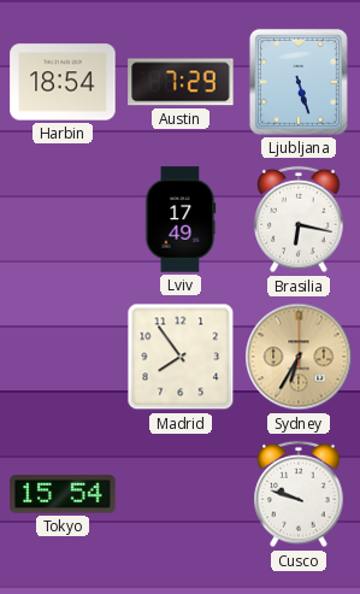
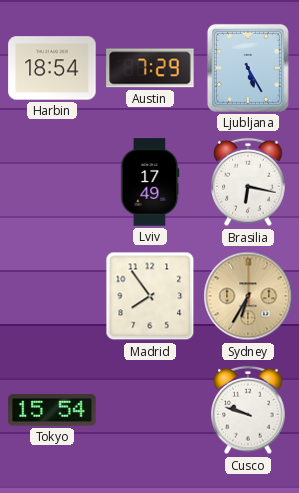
Ljubljana: 5:27 -> 5:25
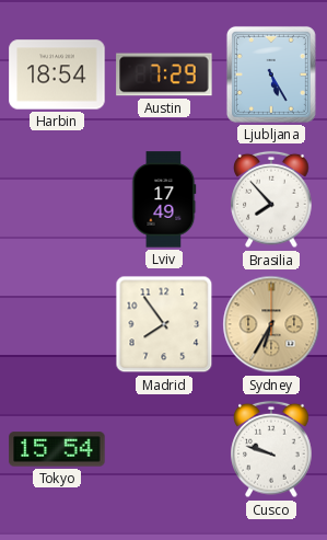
Brasilia: 6:17 -> 7:53
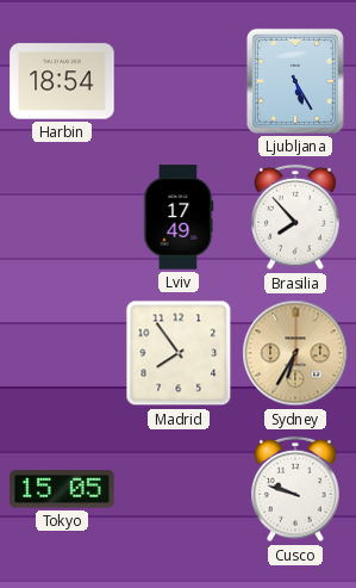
Austin: 7:29 -> none
Tokyo: 15:54 -> 15:05
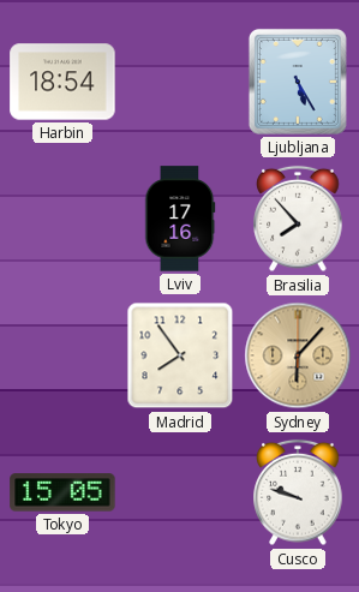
Lviv: 17:49 -> 17:16
Sydney: 6:35 -> 6:07
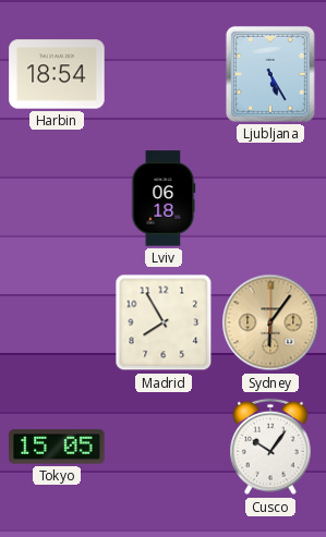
Lviv: 17:16 -> 06:18
Brasilia: 7:53 -> none
Madrid: 7:54 -> 7:55
Sydney: 6:07 -> 6:06
Cusco: 9:48 -> 10:06
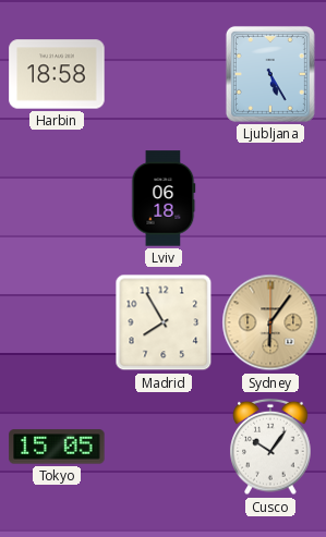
Harbin: 18:54 -> 18:58
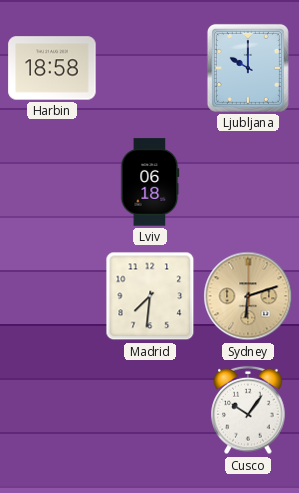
Ljubljana: 5:25 -> 10:00
Madrid: 7:55 -> 7:31
Sydney: 6:06 -> 6:12
Tokyo: 15:05 -> none
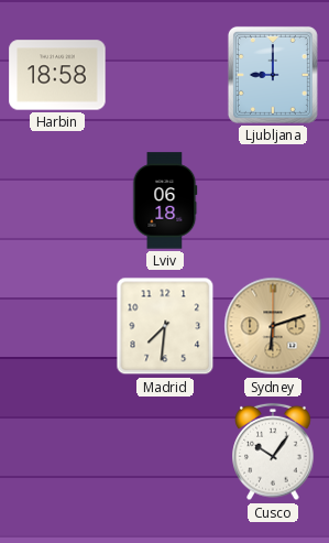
Ljubljana: 10:00 -> 9:00
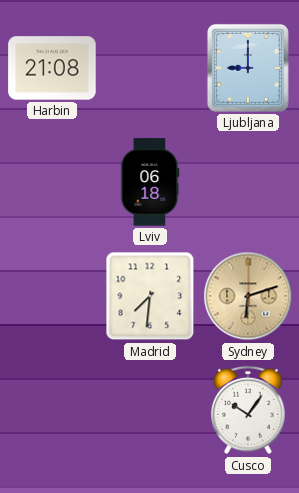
Harbin: 18:58 -> 21:08
